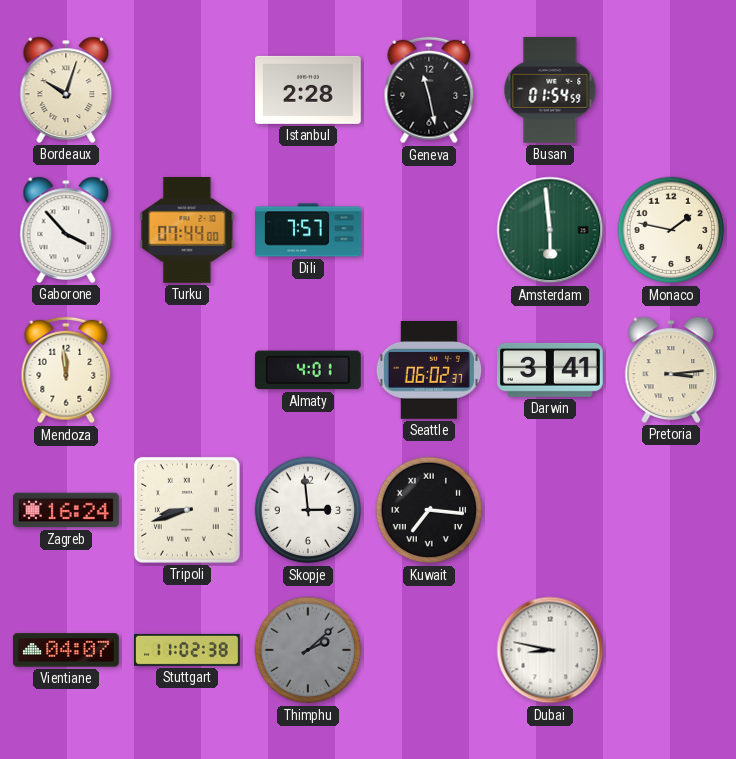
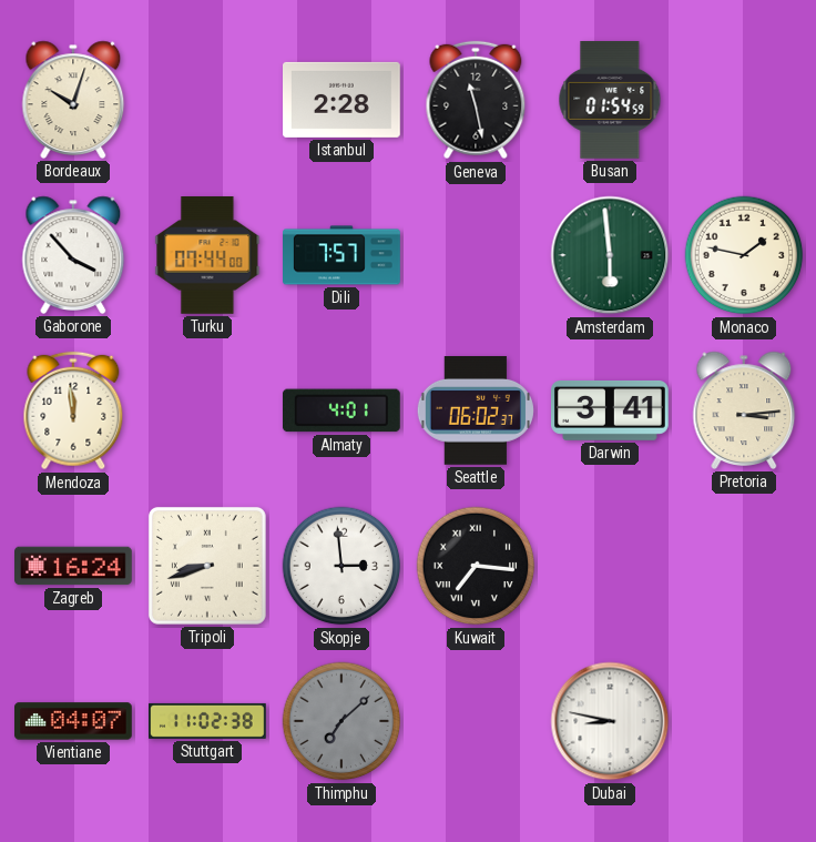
Thimphu: 2:08 -> 7:08
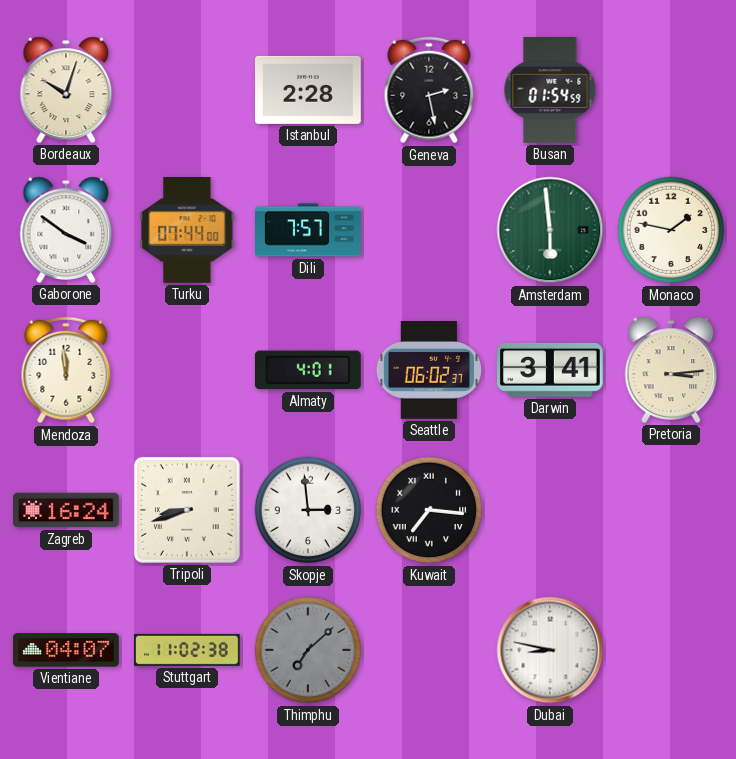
Geneva: 11:28 -> 2:28
Gaborone: 3:53 -> 3:51
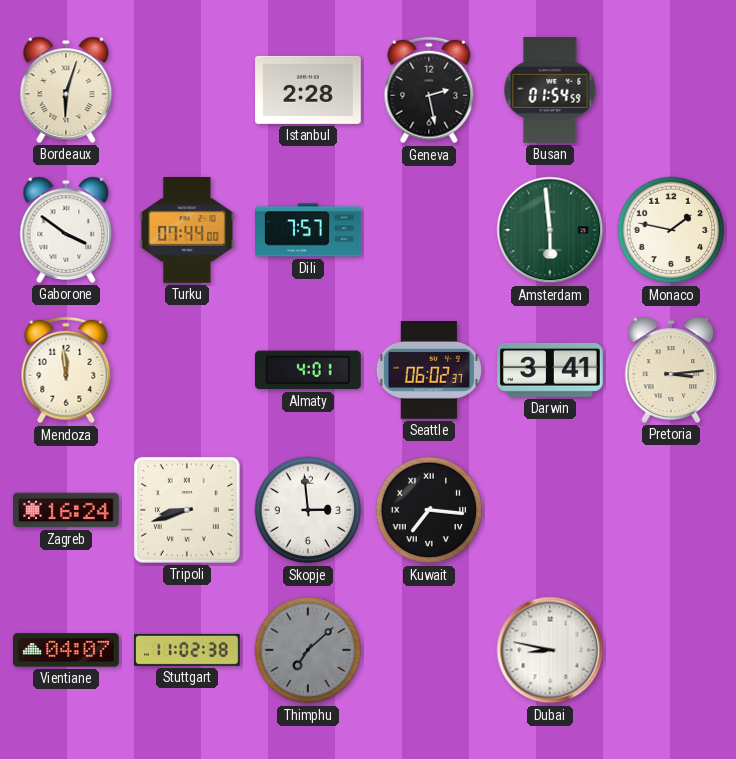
Bordeaux: 10:03 -> 6:03
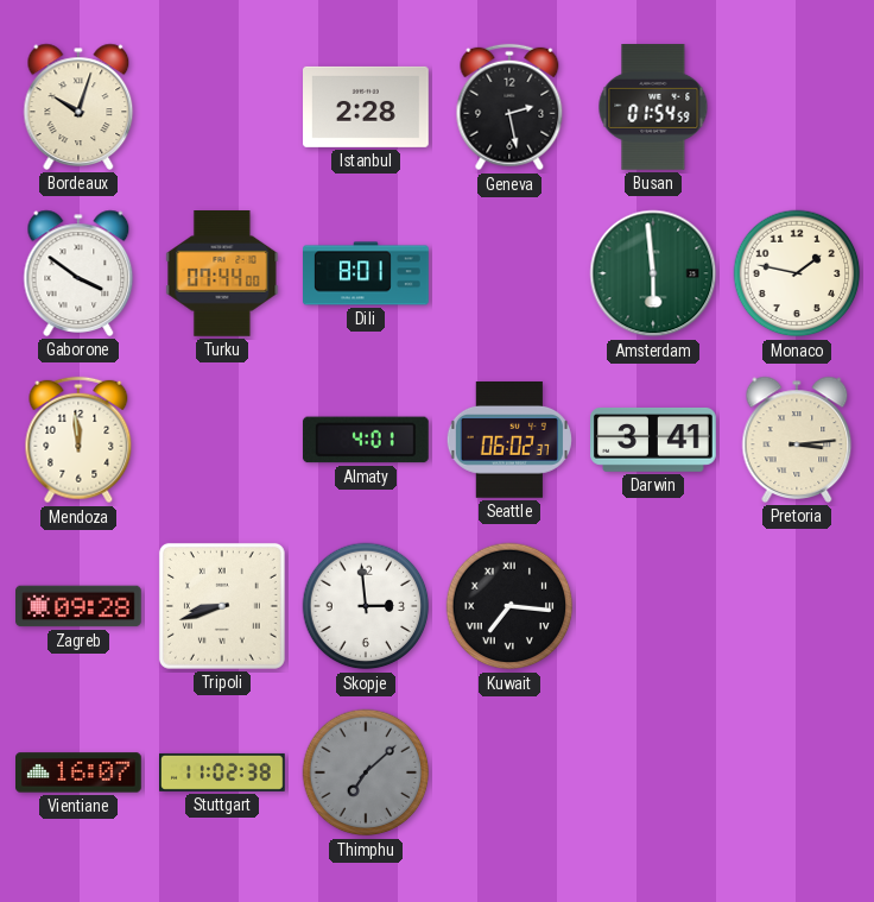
Bordeaux: 6:03 -> 10:03
Dili: 7:57 -> 8:01
Zagreb: 16:24 -> 09:28
Vientiane: 04:07 -> 16:07
Dubai: 8:47 -> none
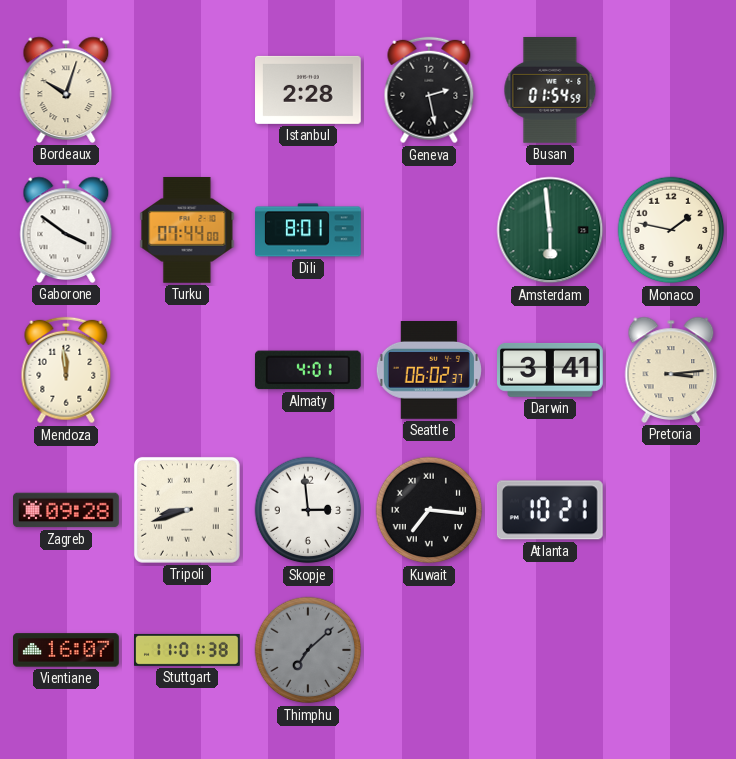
Atlanta: none -> 10:21
Stuttgart: 11:02 -> 11:01
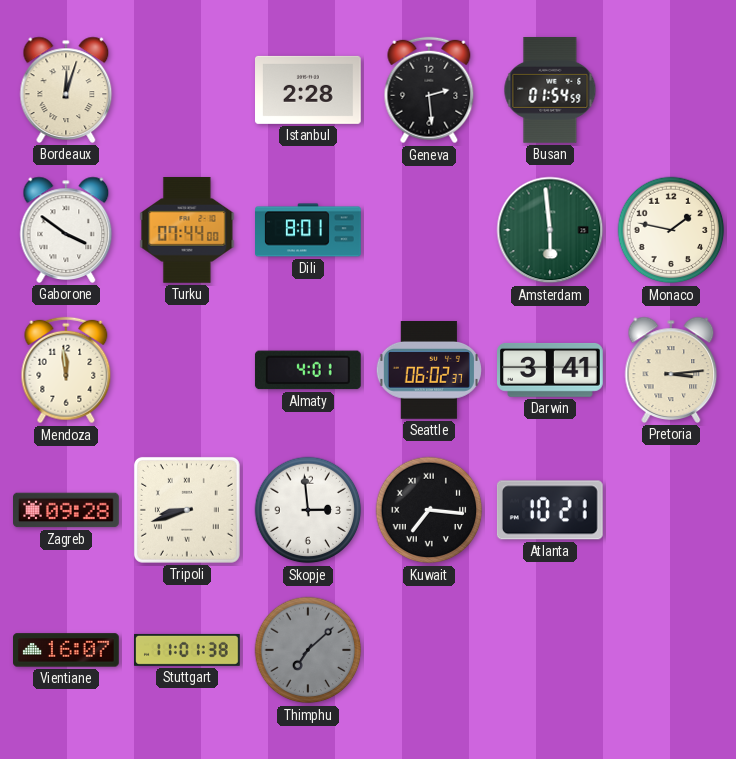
Bordeaux: 10:03 -> 12:03
Geneva: 2:28 -> 2:29
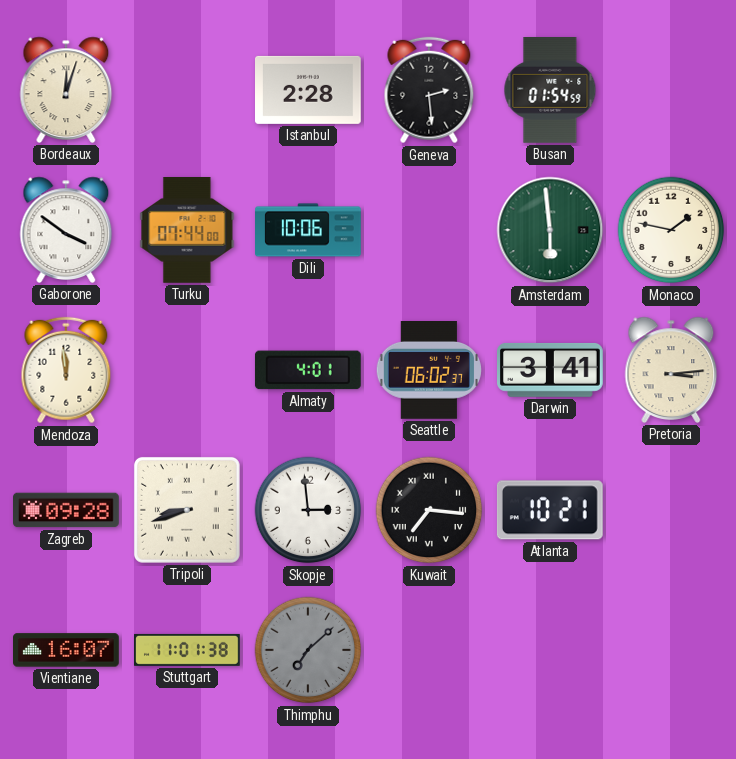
Dili: 8:01 -> 10:06
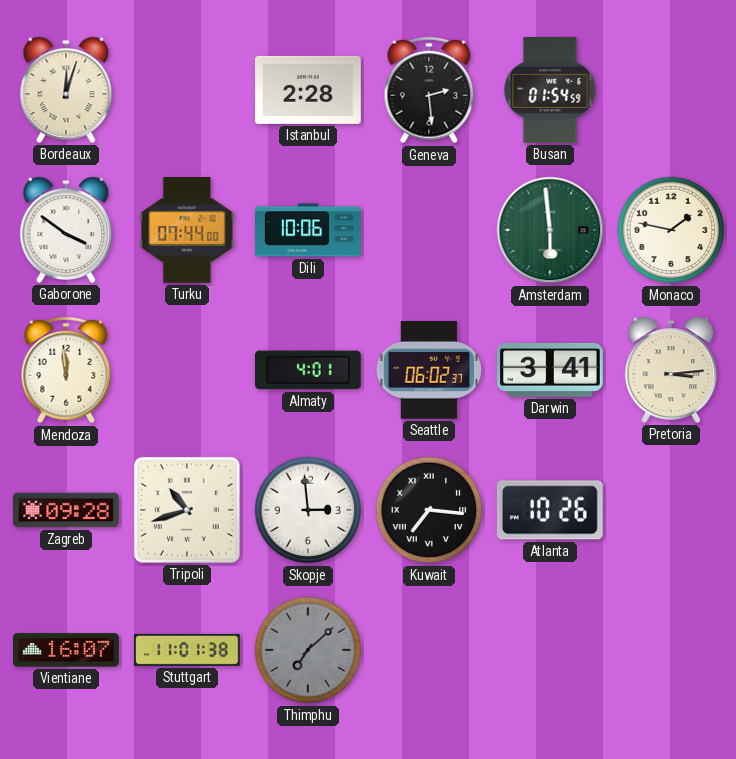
Tripoli: 8:42 -> 10:42
Atlanta: 10:21 -> 10:26
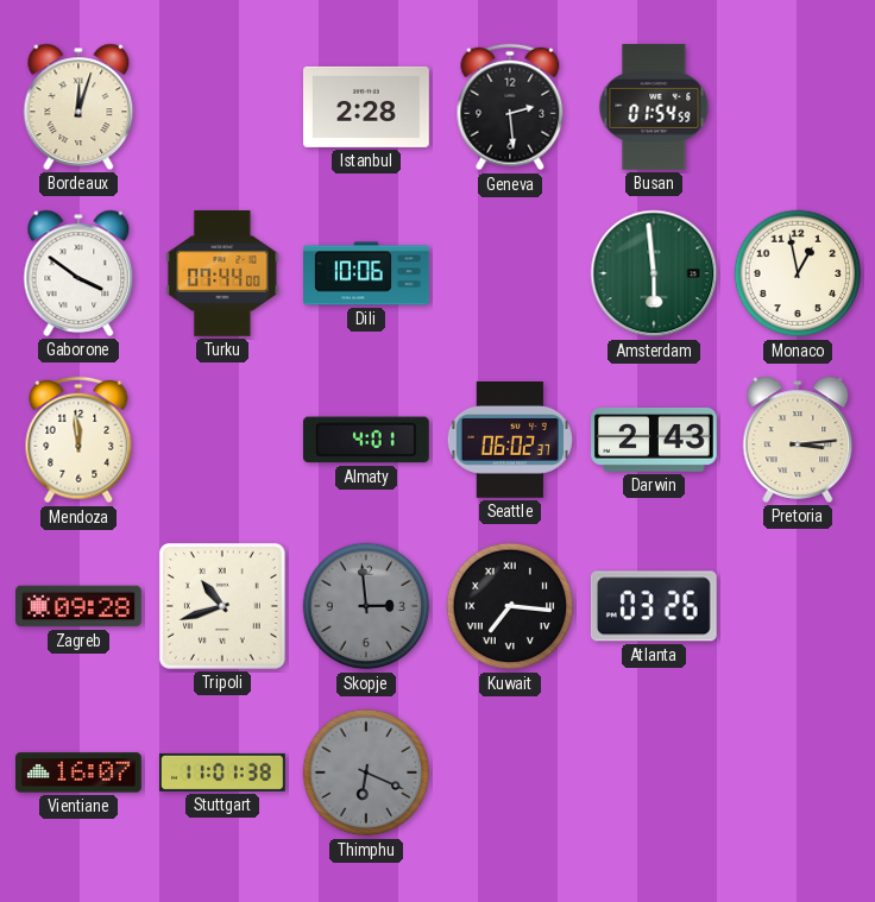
Monaco: 1:47 -> 12:58
Darwin: 3:41 -> 2:43
Skopje dial: white -> grey
Atlanta: 10:26 -> 03:26
Thimphu: 7:08 -> 6:19
